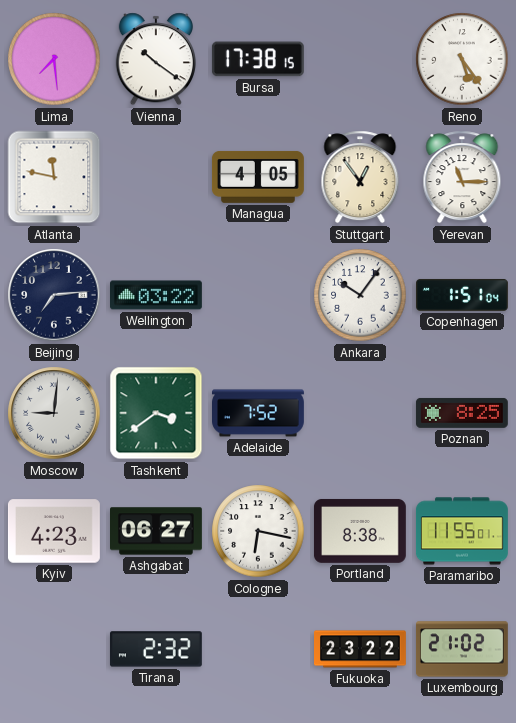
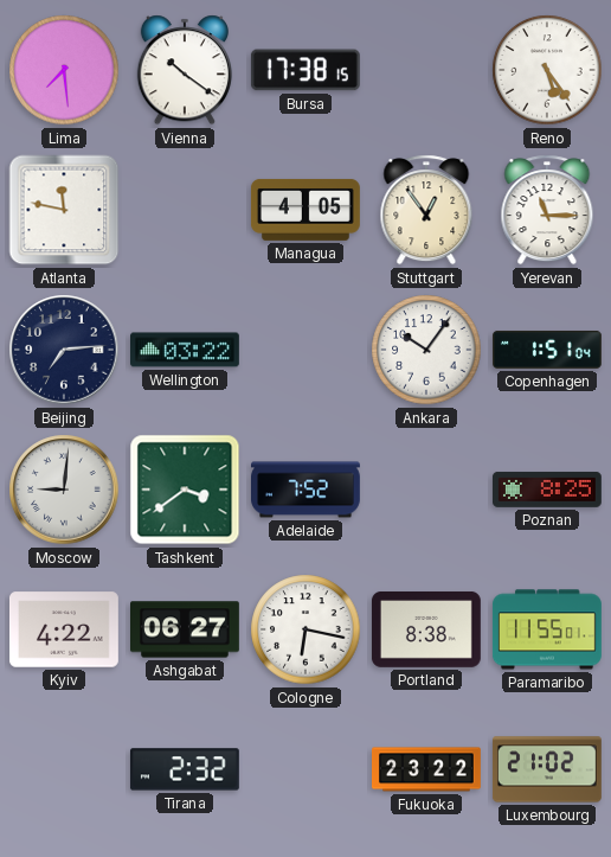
Kyiv: 4:23 -> 4:22
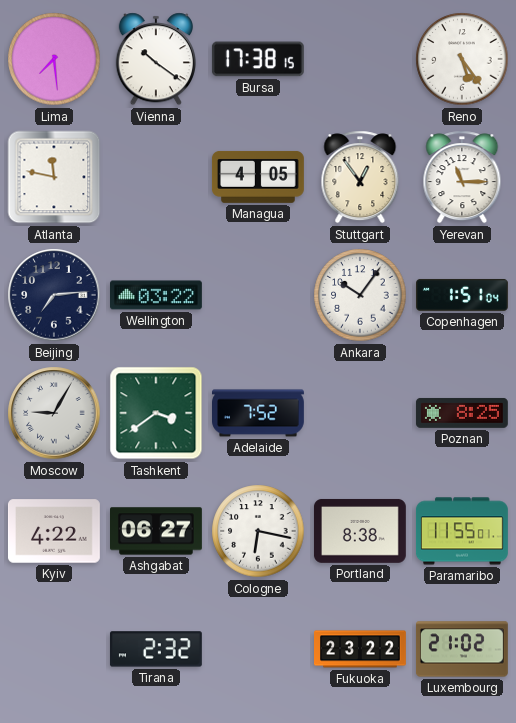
Moscow: 9:01 -> 9:05
